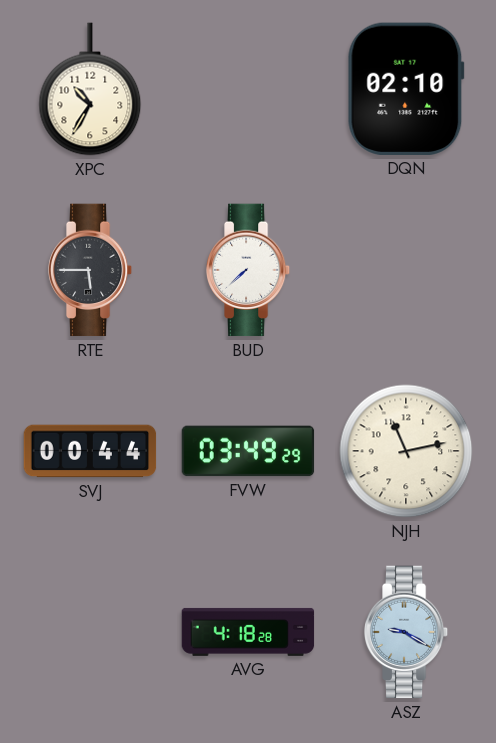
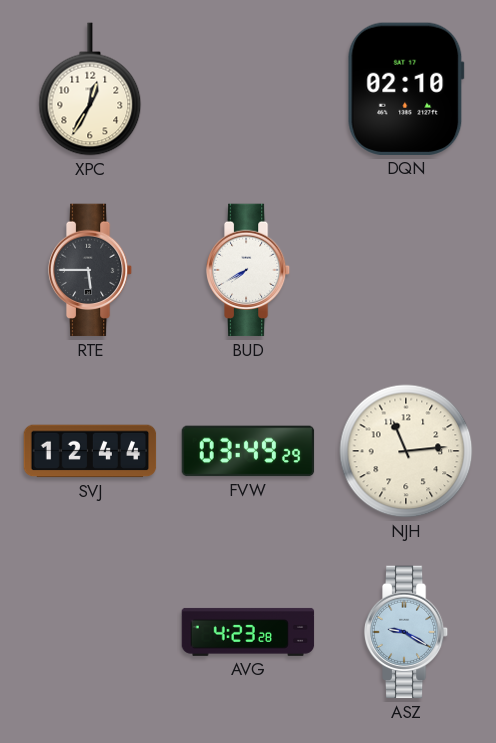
XPC: 10:35 -> 12:35
BUD: 7:38 -> 7:40
SVJ: 00:44 -> 12:44
NJH: 11:13 -> 11:14
AVG: 4:18 -> 4:23
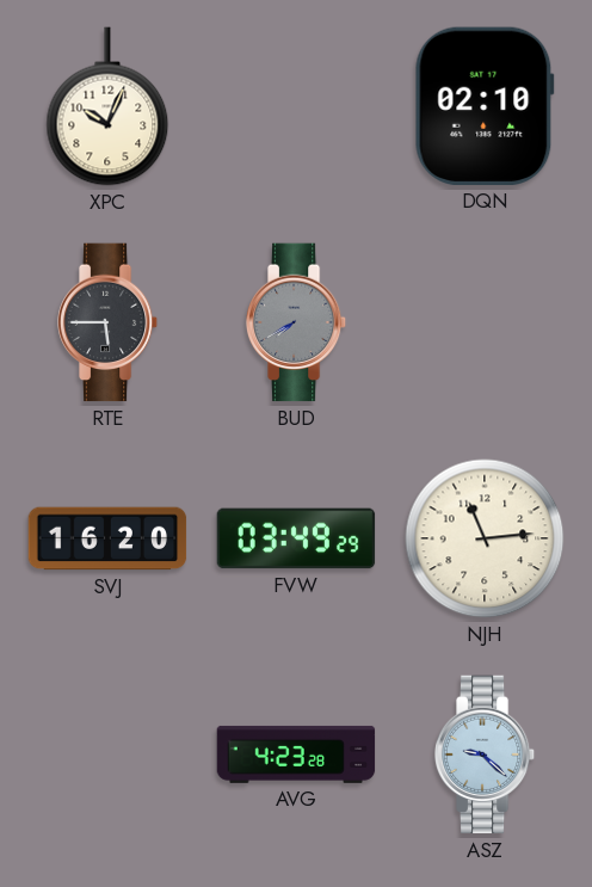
XPC: 12:35 -> 10:04
BUD dial: white -> grey
SVJ: 12:44 -> 16:20
ASZ: 9:20 -> 9:22
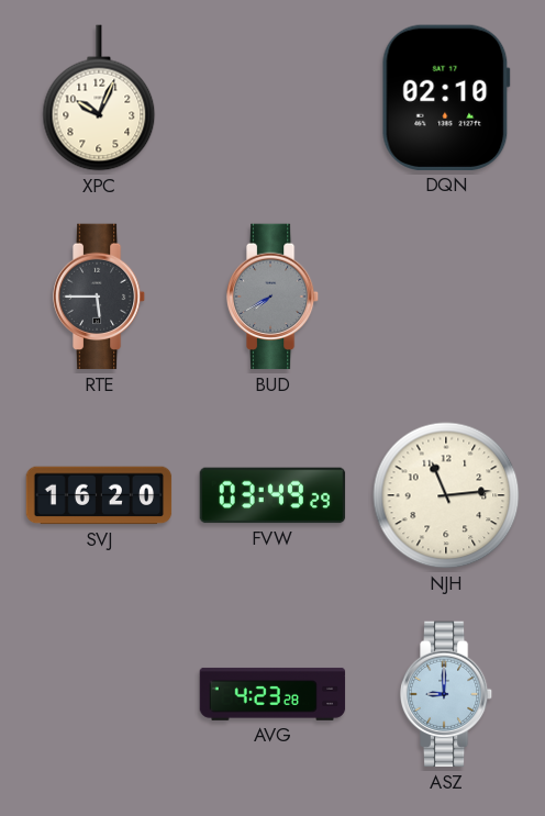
ASZ: 9:22 -> 9:00
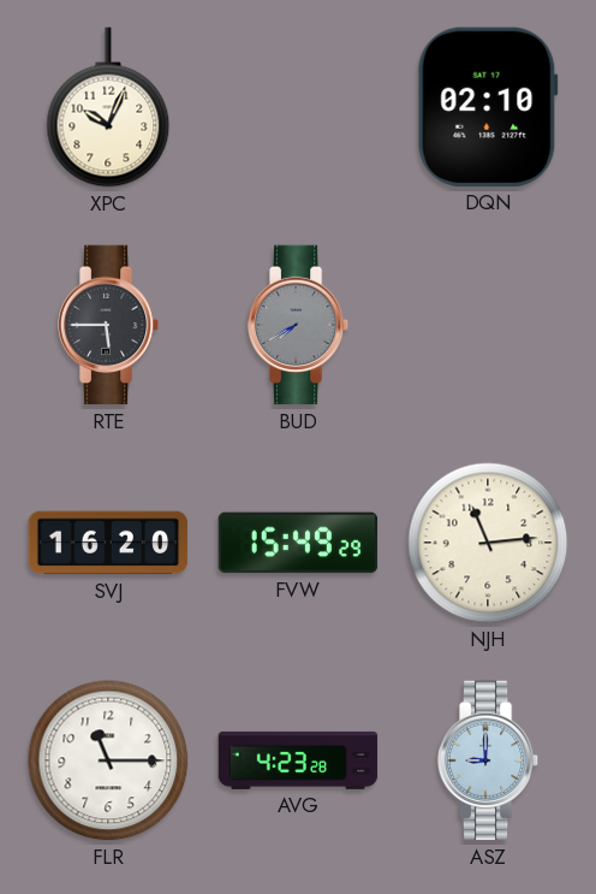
FVW: 03:49 -> 15:49
FLR: none -> 11:15
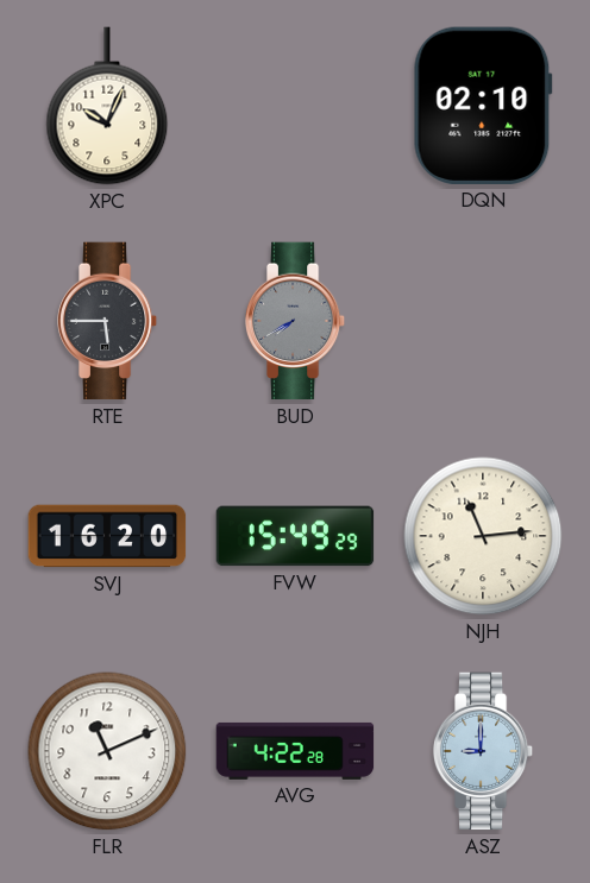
FLR: 11:15 -> 11:11
AVG: 4:23 -> 4:22
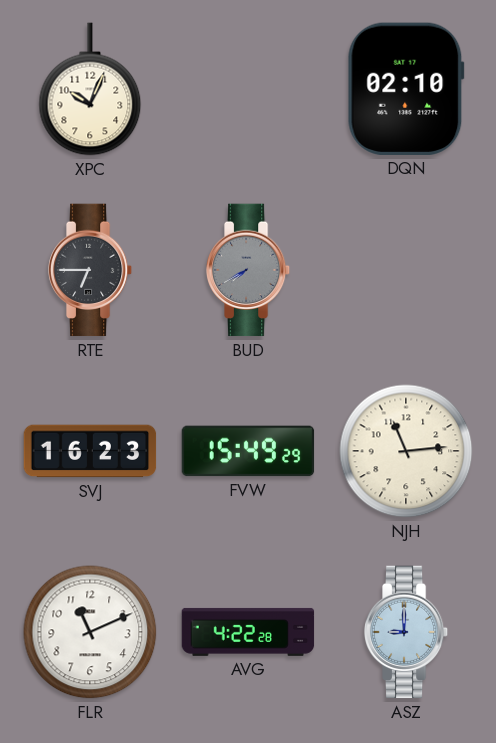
RTE: 5:45 -> 6:45
SVJ: 16:20 -> 16:23
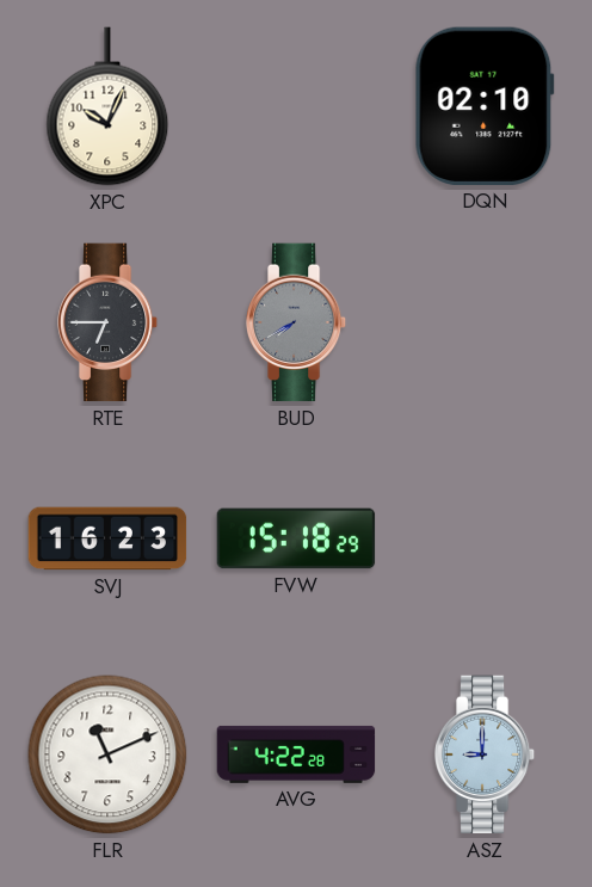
FVW: 15:49 -> 15:18
NJH: 11:14 -> none
